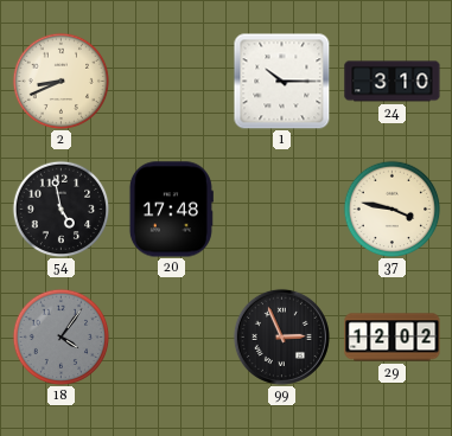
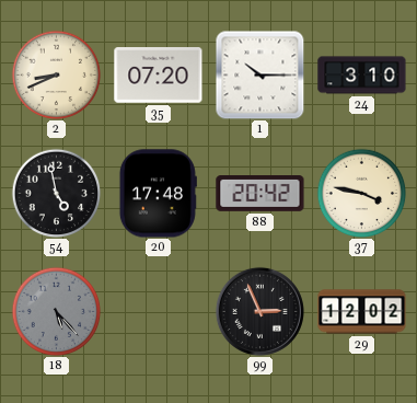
35: none -> 07:20
88: none -> 20:42
18: 4:06 -> 5:23
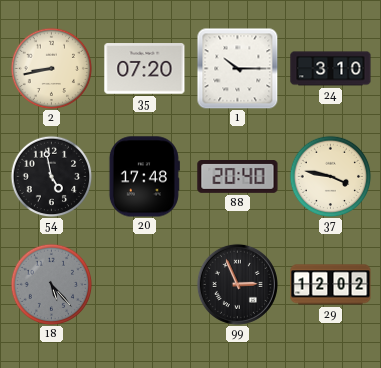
2: 8:41 -> 8:43
88: 20:42 -> 20:40
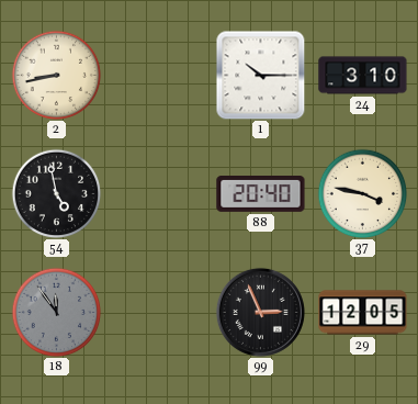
35: 07:20 -> none
20: 17:48 -> none
18: 5:23 -> 11:54
29: 12:02 -> 12:05
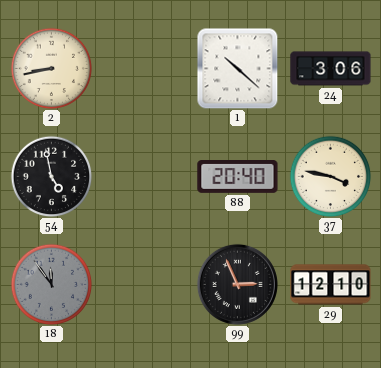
1: 10:15 -> 10:22
24: 3:10 -> 3:06
29: 12:05 -> 12:10
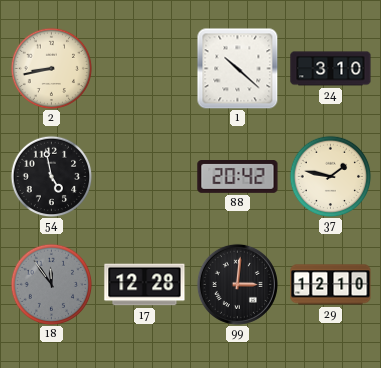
24: 3:06 -> 3:10
88: 20:40 -> 20:42
37: 3:47 -> 1:47
17: none -> 12:28
99: 2:56 -> 3:01
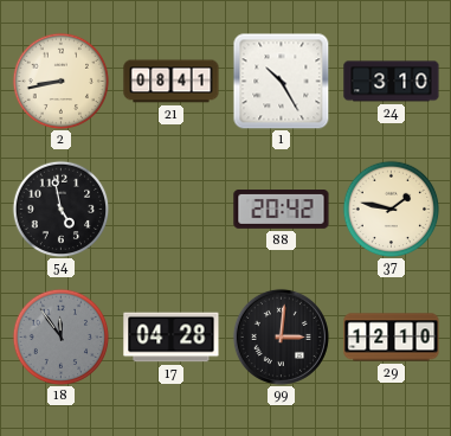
21: none -> 08:41
1: 10:22 -> 10:25
17: 12:28 -> 04:28
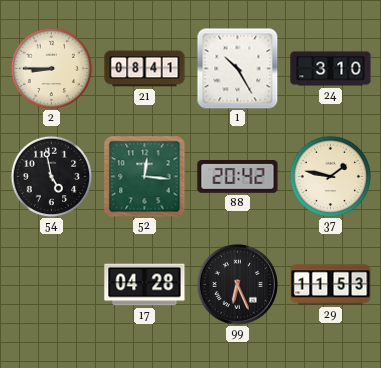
2: 8:43 -> 8:45
52: none -> 12:16
18: 11:54 -> none
99: 3:01 -> 6:26
29: 12:10 -> 11:53
